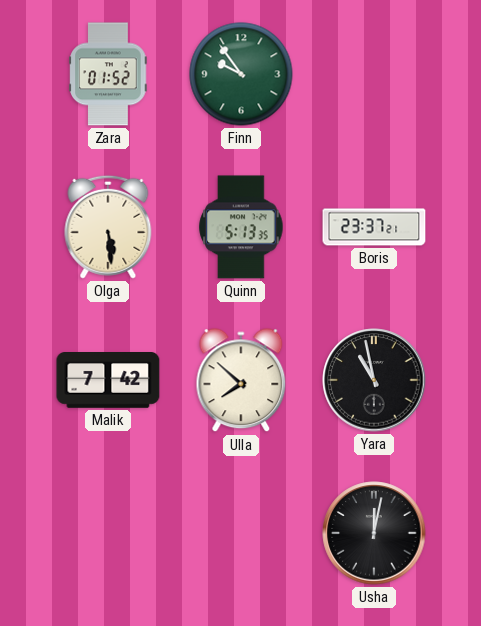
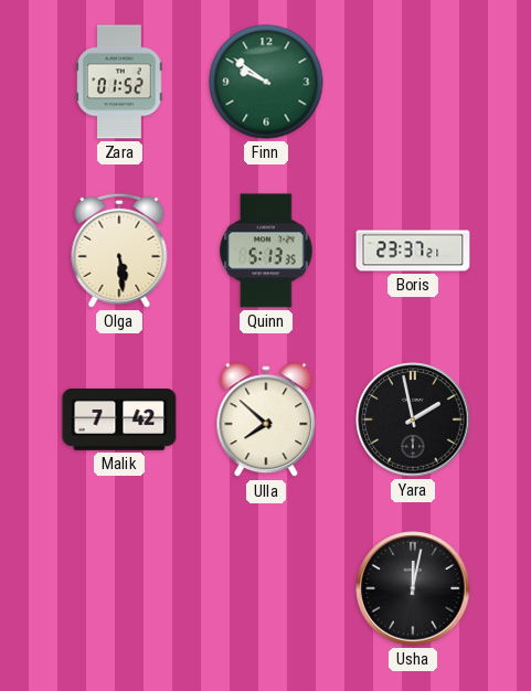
Finn: 9:54 -> 9:51
Yara: 10:58 -> 1:58
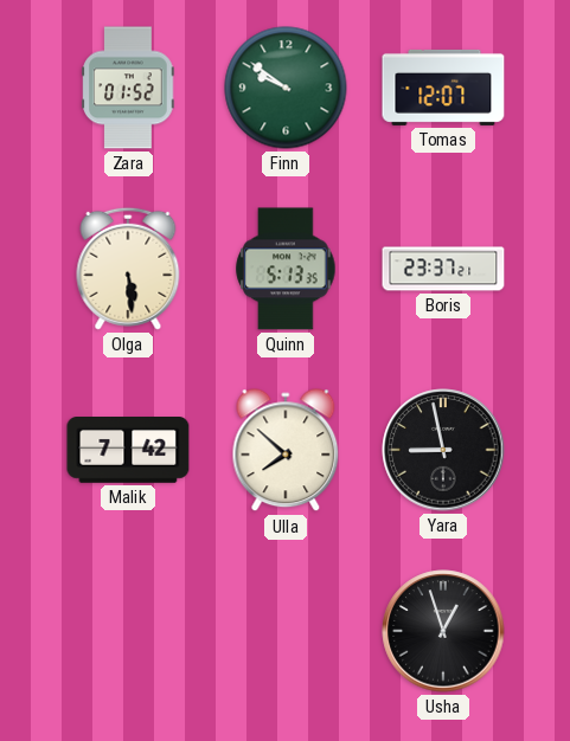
Tomas: none -> 12:07
Yara: 1:58 -> 8:58
Usha: 12:02 -> 12:57
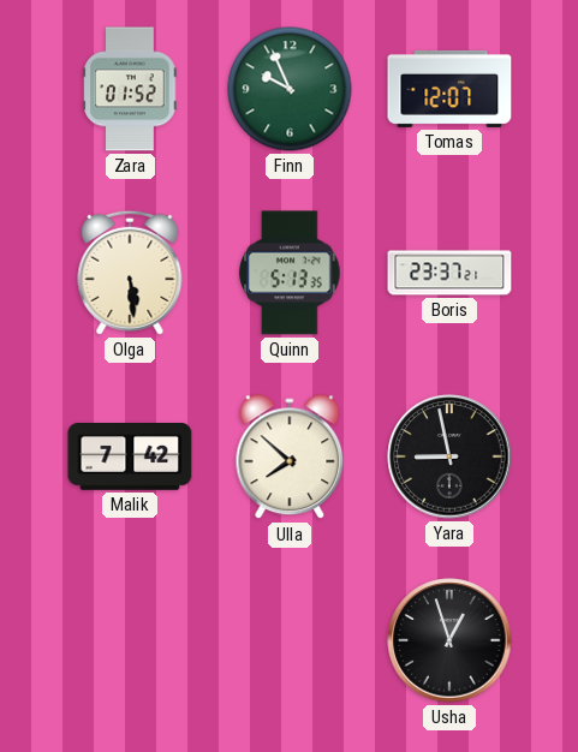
Finn: 9:51 -> 9:56
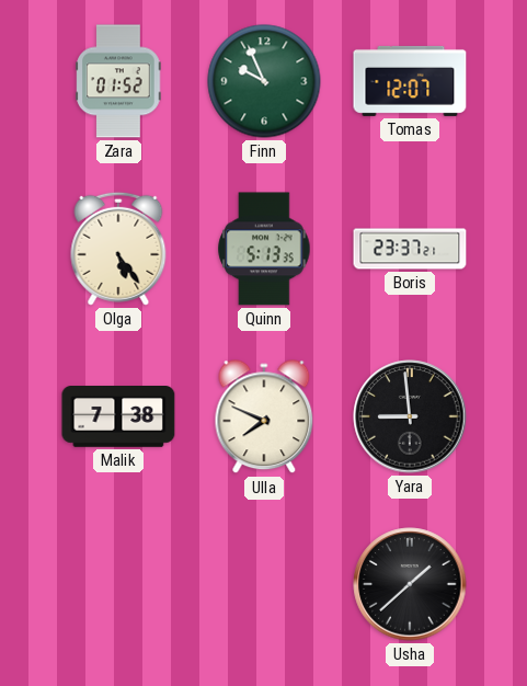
Olga: 5:29 -> 5:24
Malik: 7:42 -> 7:38
Ulla: 7:52 -> 7:49
Yara: 8:58 -> 8:59
Usha: 12:57 -> 1:38
